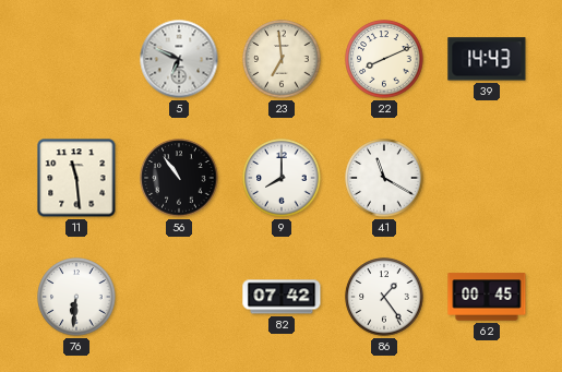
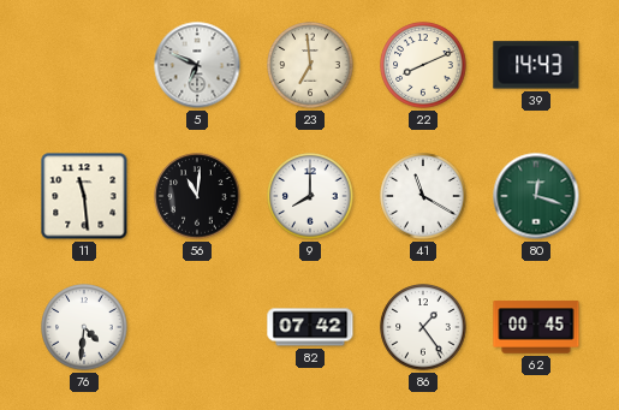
56: 10:54 -> 11:01
80: none -> 12:18
76: 6:31 -> 4:31
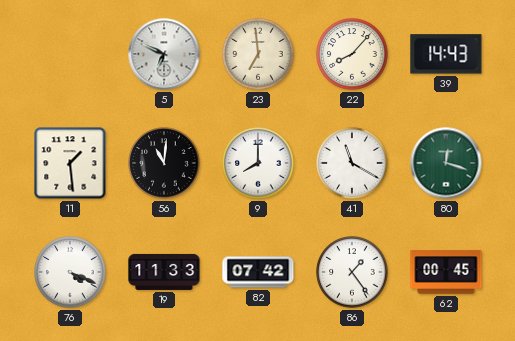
22: 8:11 -> 8:07
11: 11:29 -> 1:29
76: 4:31 -> 4:19
19: none -> 11:33
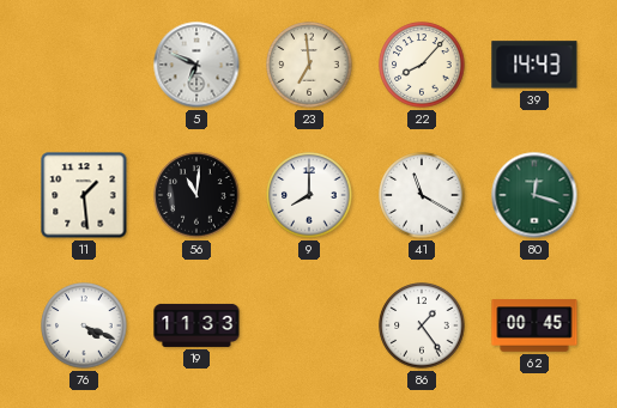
82: 07:42 -> none
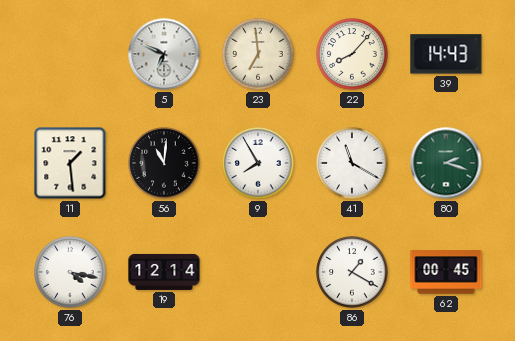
9: 8:00 -> 7:55
80: 12:18 -> 2:18
76: 4:19 -> 4:17
19: 11:33 -> 12:14
86: 1:24 -> 1:20
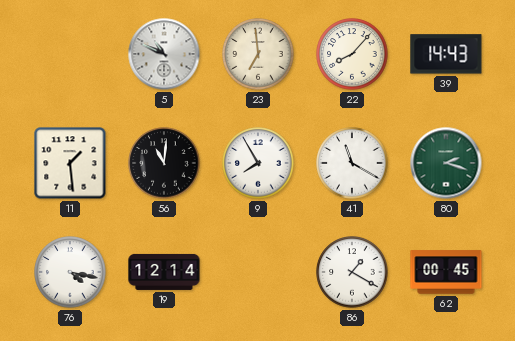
5: 6:49 -> 10:49
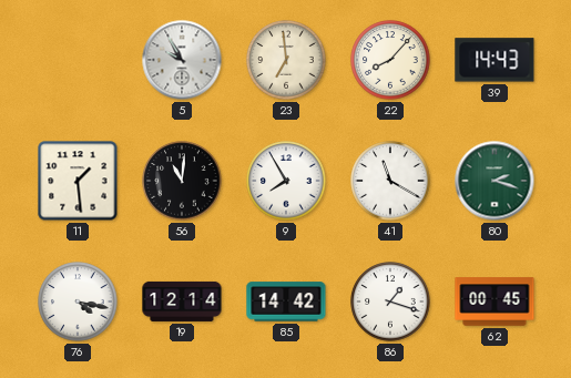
5: 10:49 -> 9:55
85: none -> 14:42
86: 1:20 -> 1:18
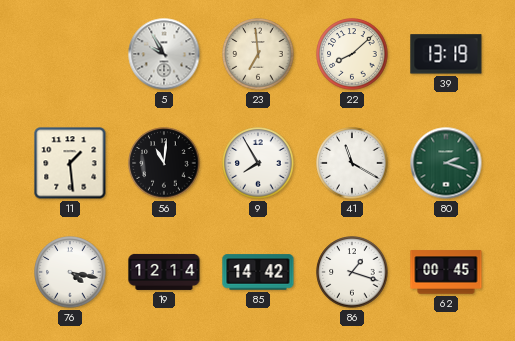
22: 8:07 -> 8:08
39: 14:43 -> 13:19
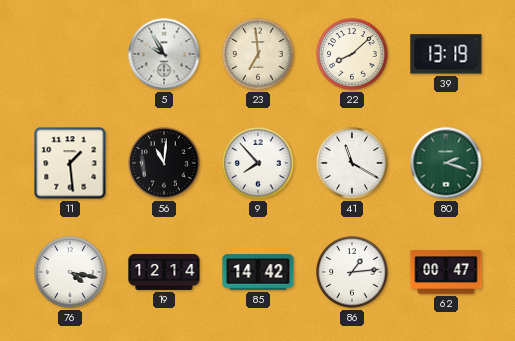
9: 7:55 -> 7:53
86: 1:18 -> 1:14
62: 00:45 -> 00:47
